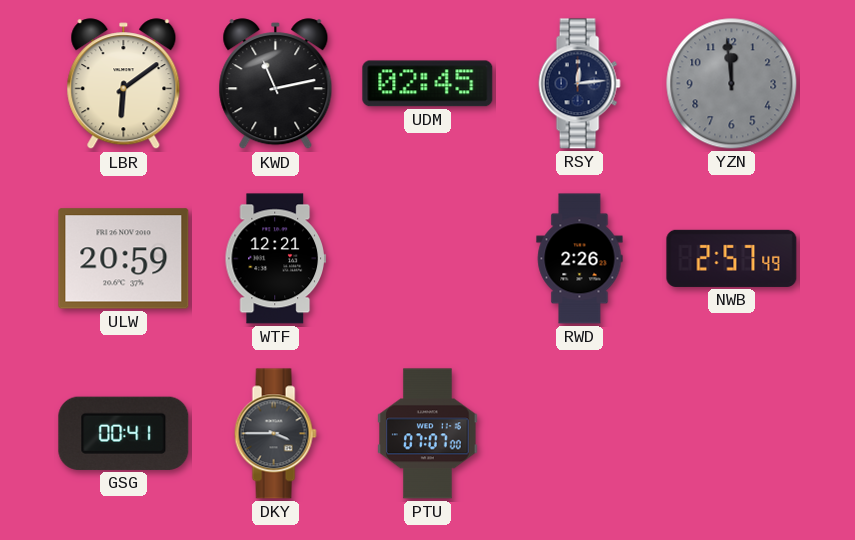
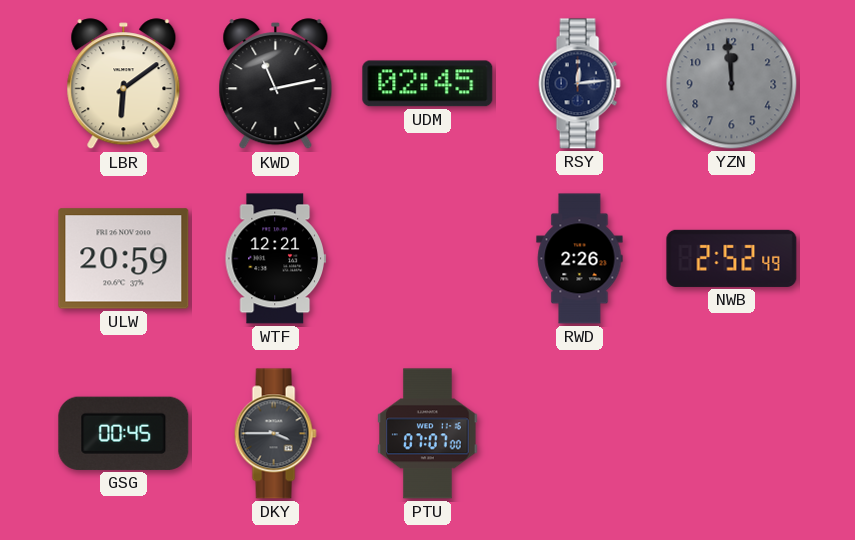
NWB: 2:57 -> 2:52
GSG: 00:41 -> 00:45
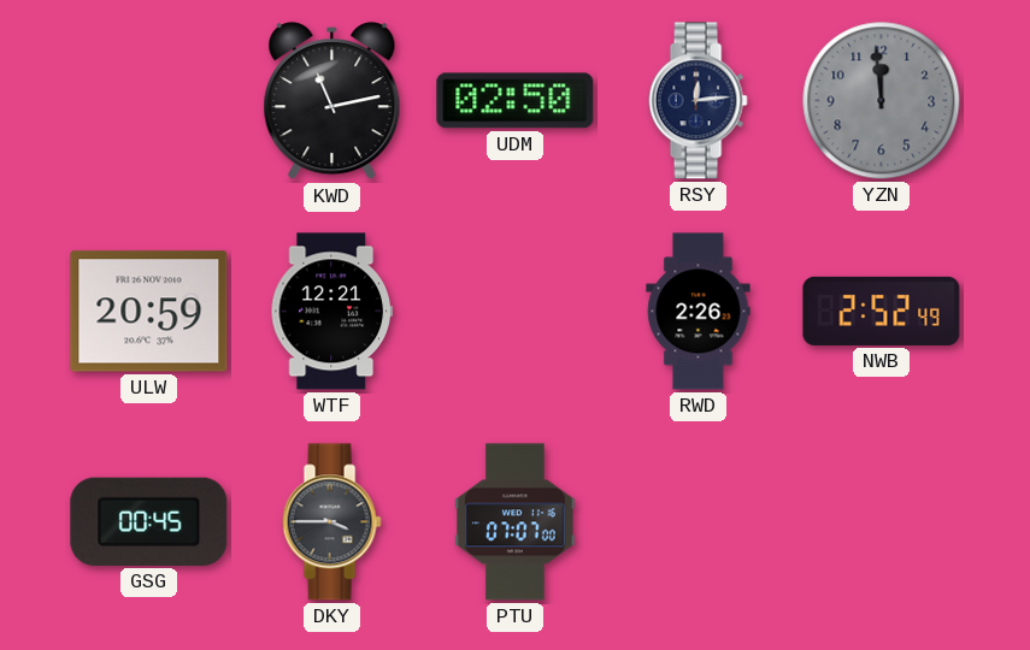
LBR: 6:09 -> none
UDM: 02:45 -> 02:50
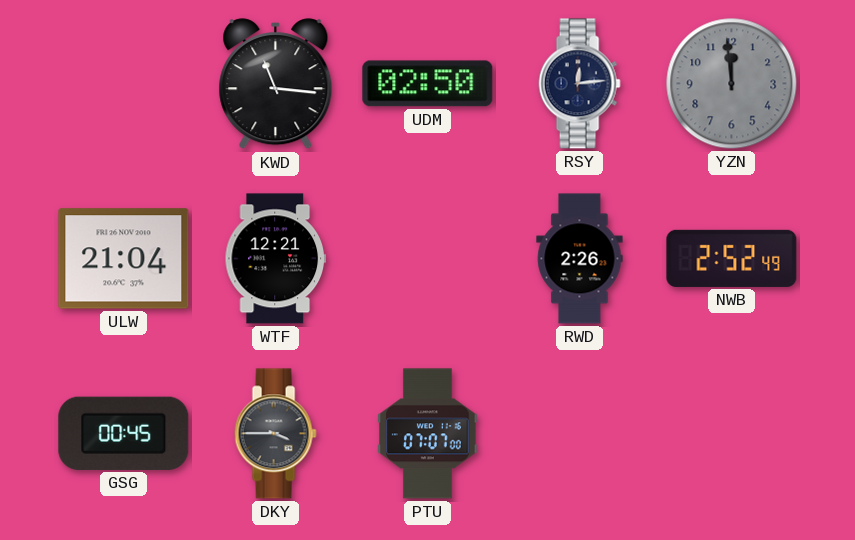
KWD: 11:13 -> 11:16
ULW: 20:59 -> 21:04
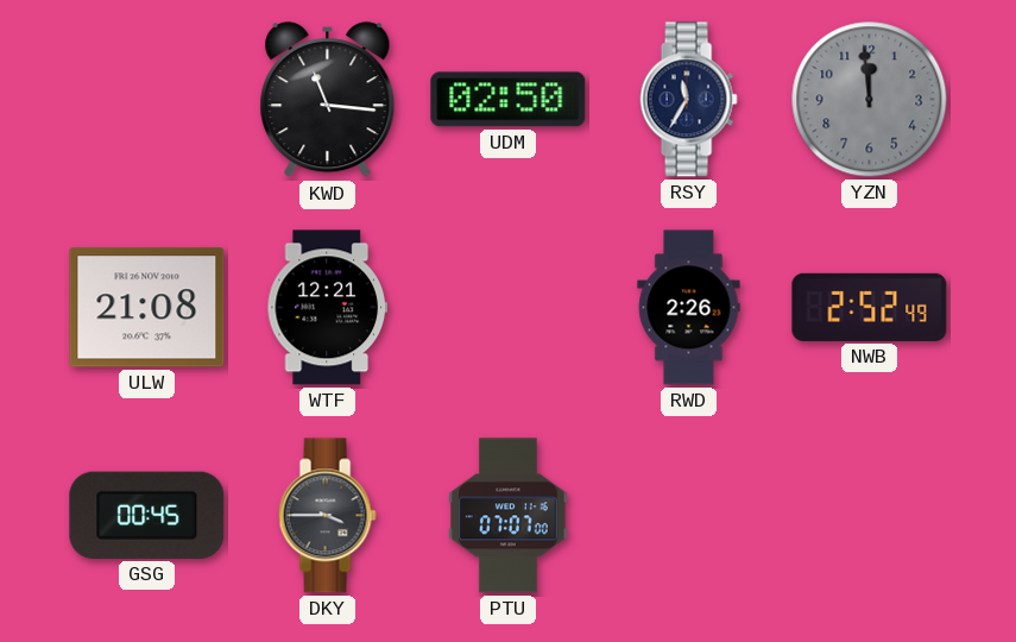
RSY: 12:14 -> 11:35
ULW: 21:04 -> 21:08
